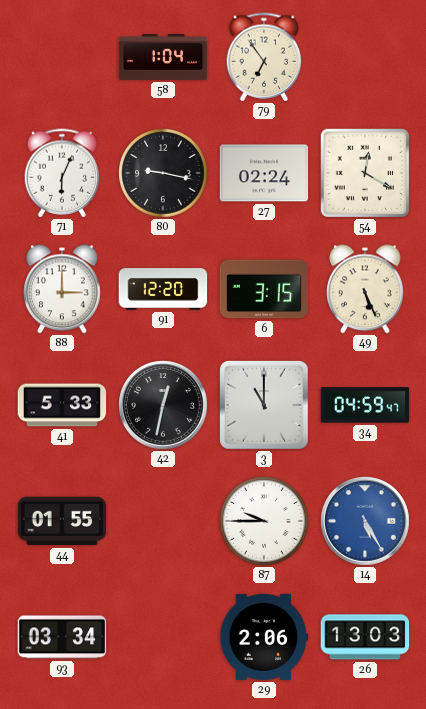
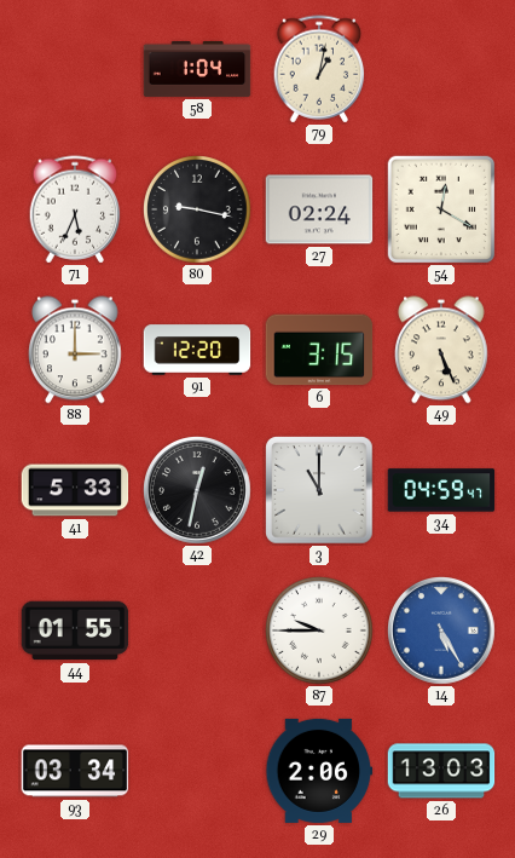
79: 6:54 -> 1:02
71: 6:04 -> 5:34
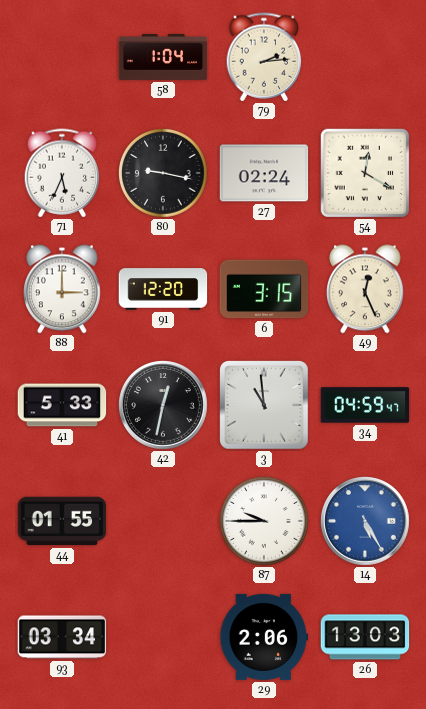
79: 1:02 -> 2:14
49: 5:26 -> 12:26
3: 11:00 -> 10:59
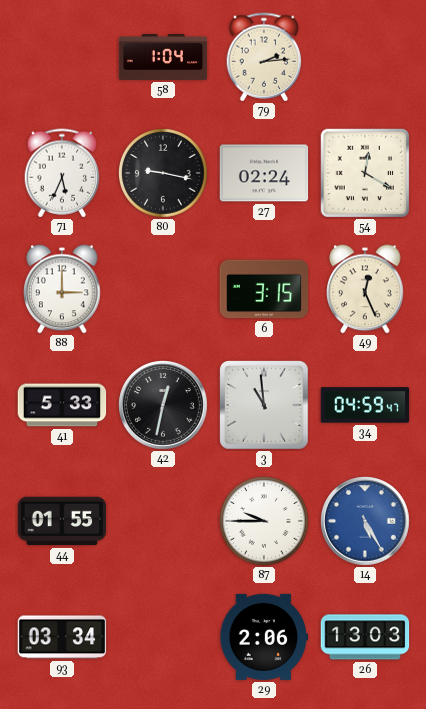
91: 12:20 -> none
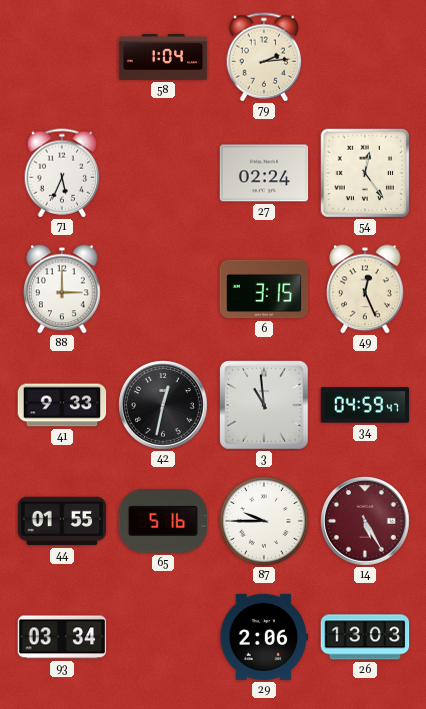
80: 9:17 -> none
54: 12:20 -> 12:24
41: 5:33 -> 9:33
65: none -> 5:16
14 dial: blue -> burgundy
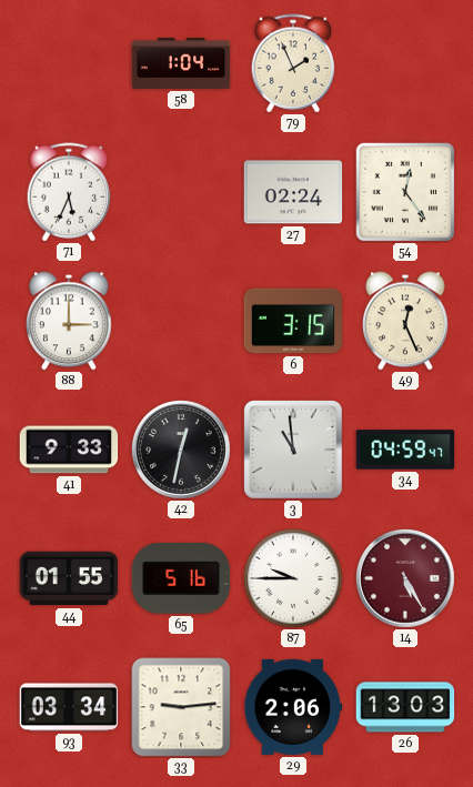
79: 2:14 -> 1:56
33: none -> 9:14
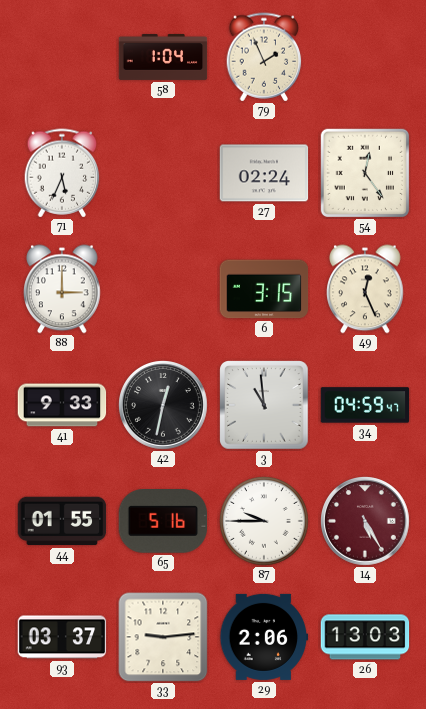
93: 03:34 -> 03:37
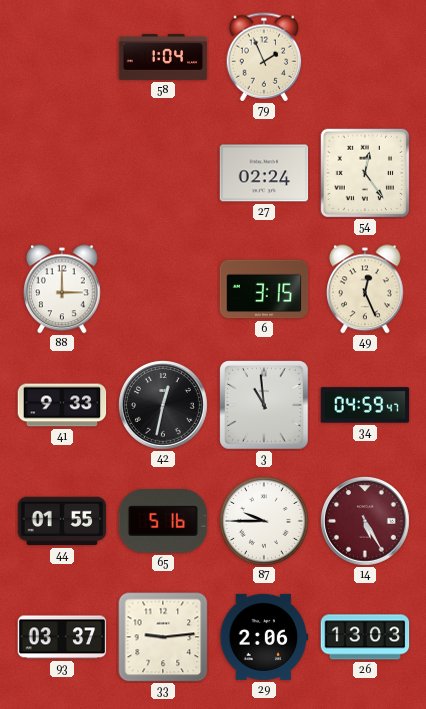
71: 5:34 -> none
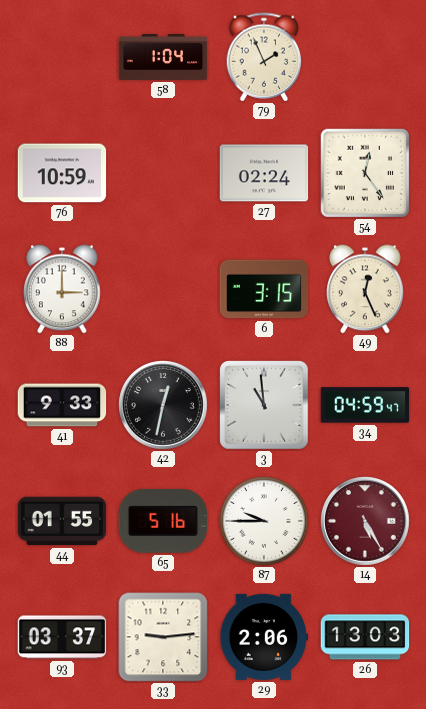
76: none -> 10:59
